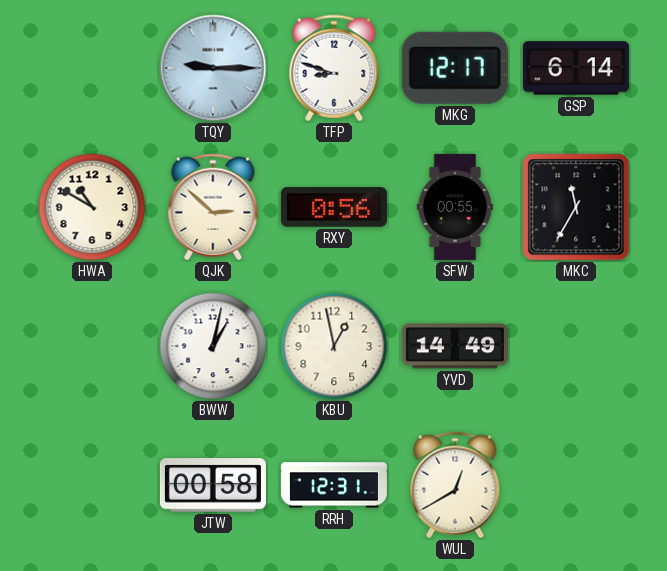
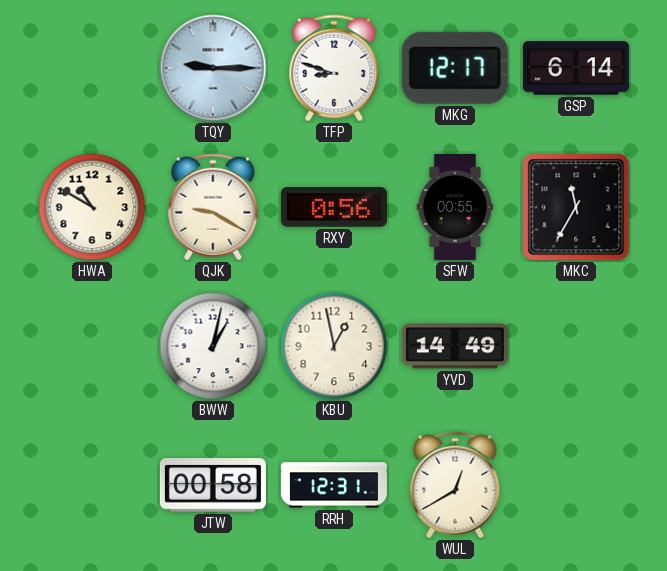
QJK: 2:52 -> 9:20
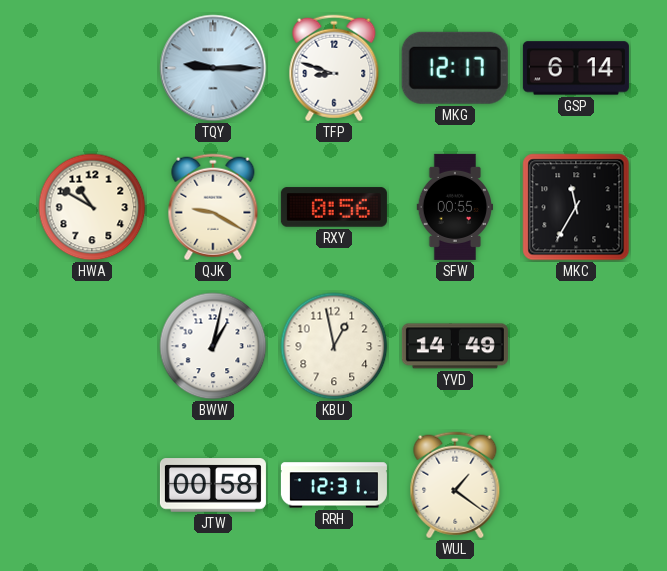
WUL: 12:40 -> 1:21
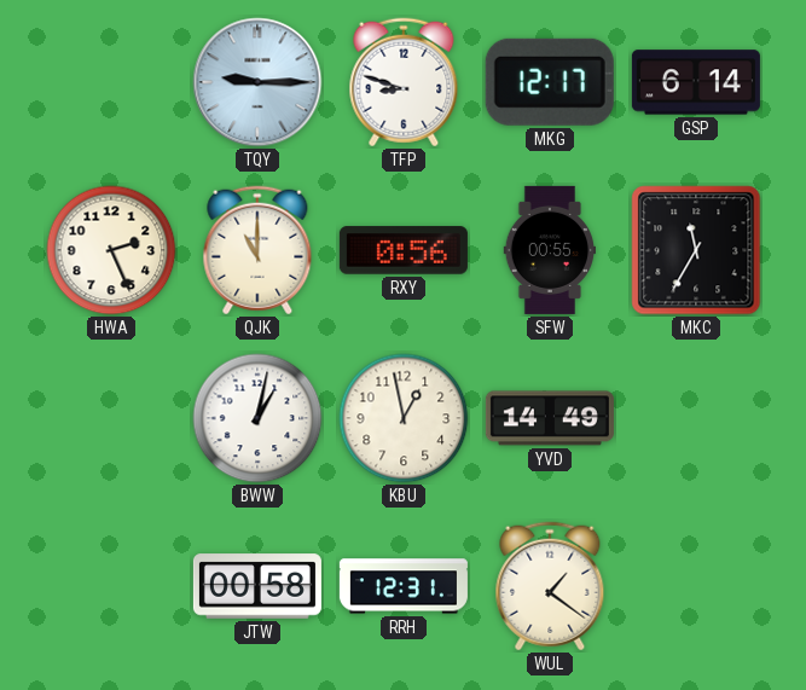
HWA: 10:50 -> 2:26
QJK: 9:20 -> 11:00
